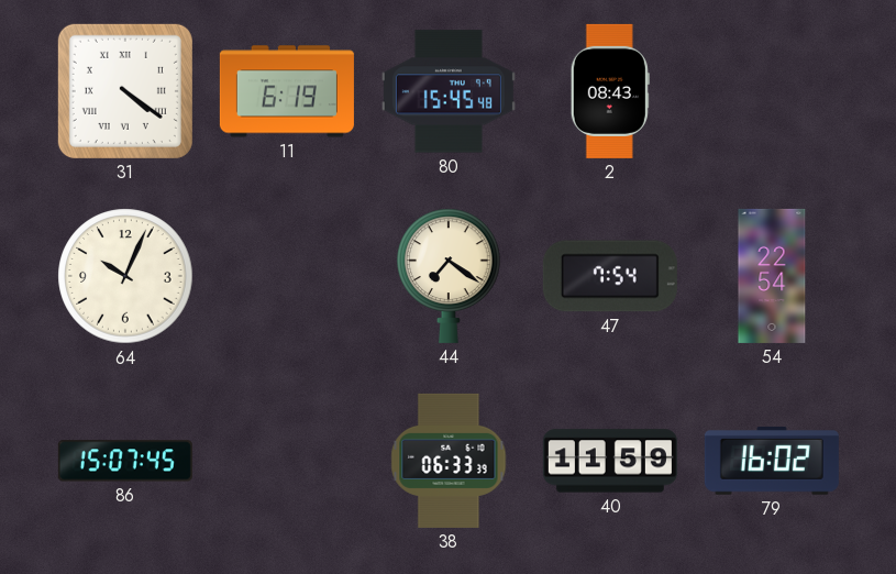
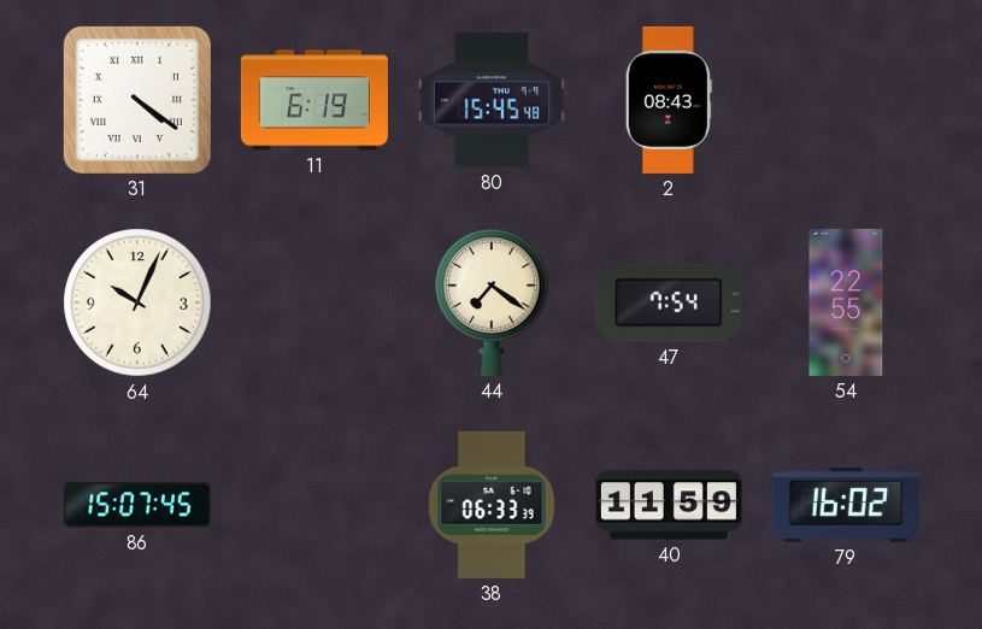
54: 22:54 -> 22:55
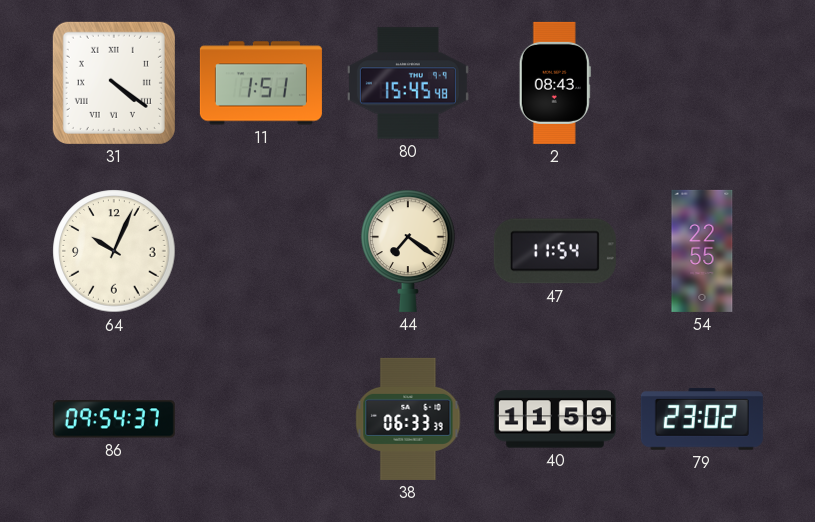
11: 6:19 -> 1:51
47: 7:54 -> 11:54
86: 15:07 -> 09:54
79: 16:02 -> 23:02
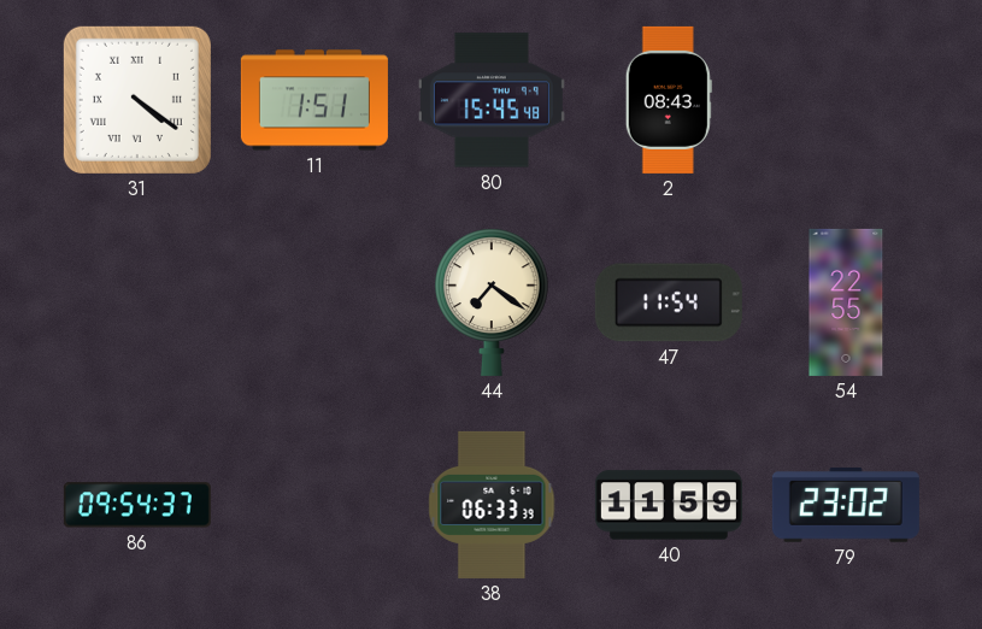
64: 10:04 -> none
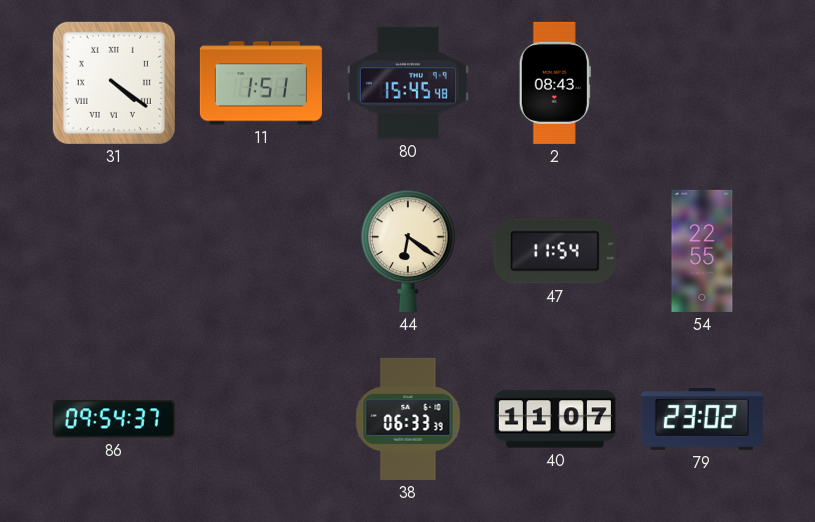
44: 7:21 -> 6:21
40: 11:59 -> 11:07
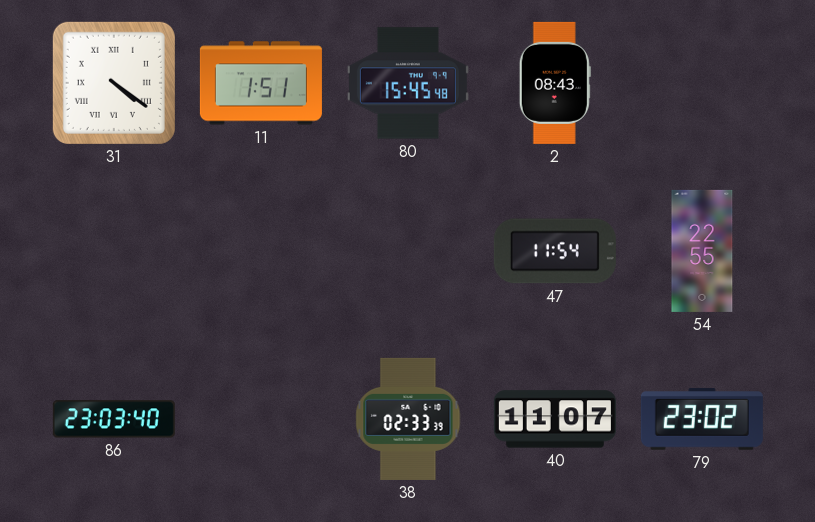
44: 6:21 -> none
86: 09:54 -> 23:03
38: 06:33 -> 02:33
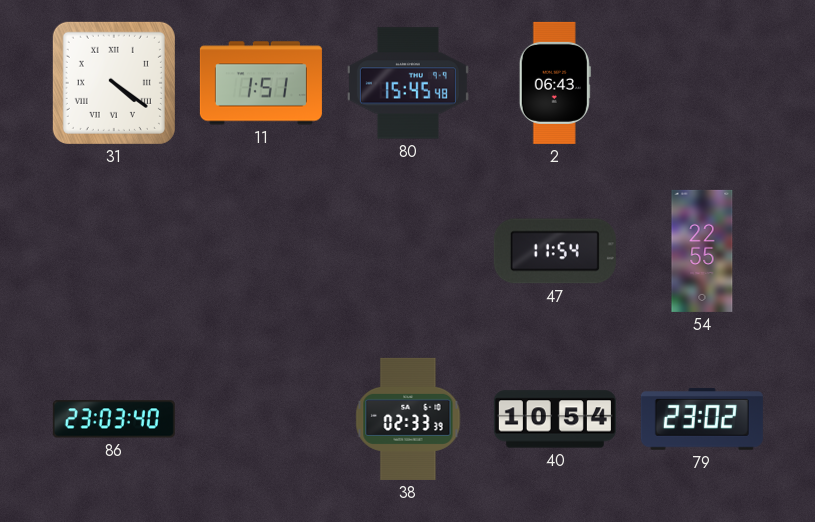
2: 08:43 -> 06:43
40: 11:07 -> 10:54
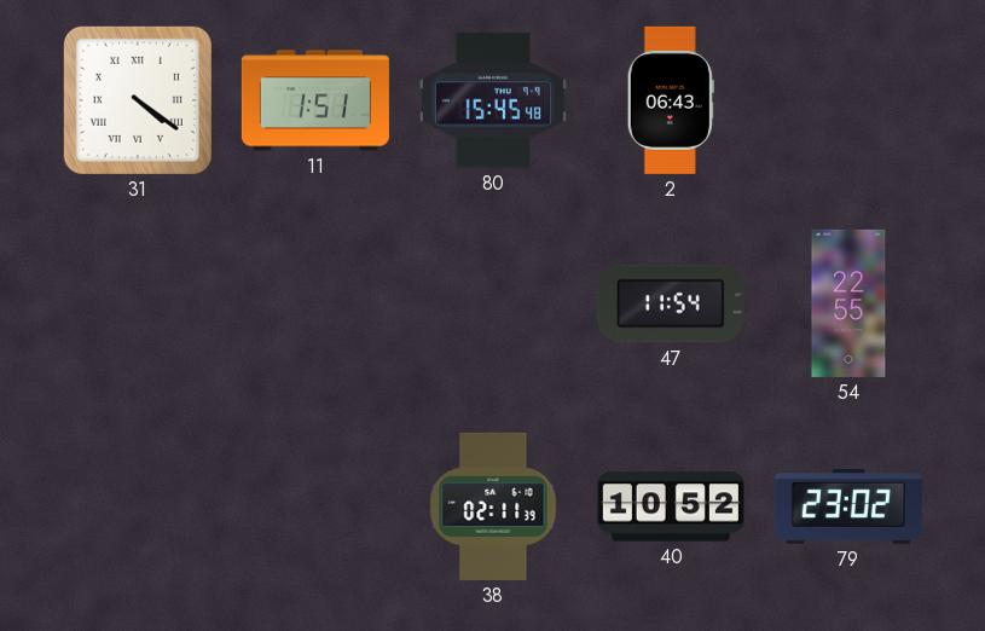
86: 23:03 -> none
38: 02:33 -> 02:11
40: 10:54 -> 10:52
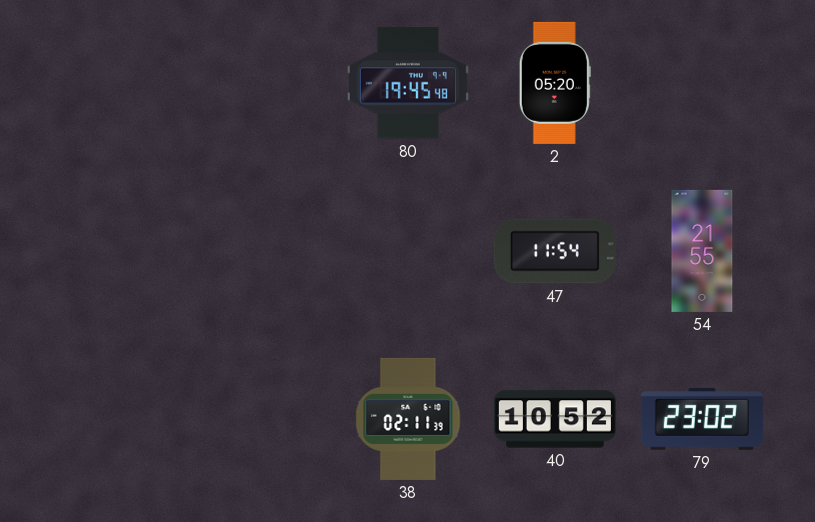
31: 4:21 -> none
11: 1:51 -> none
80: 15:45 -> 19:45
2: 06:43 -> 05:20
54: 22:55 -> 21:55
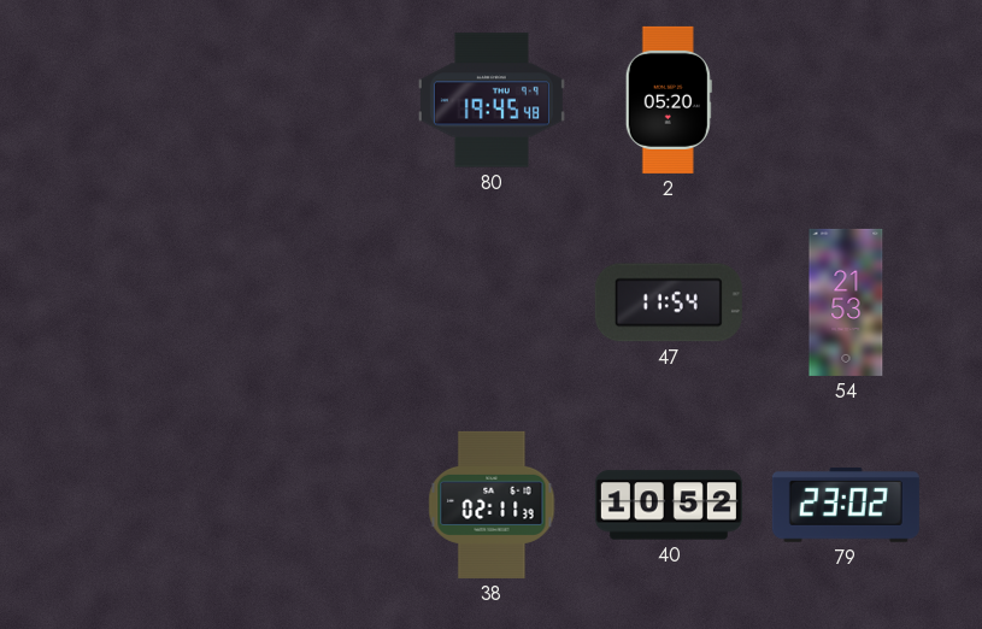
54: 21:55 -> 21:53
